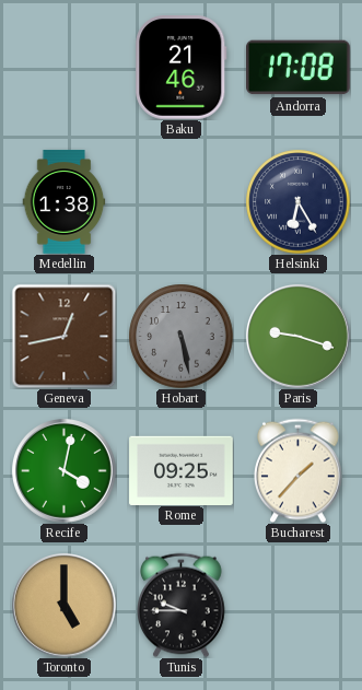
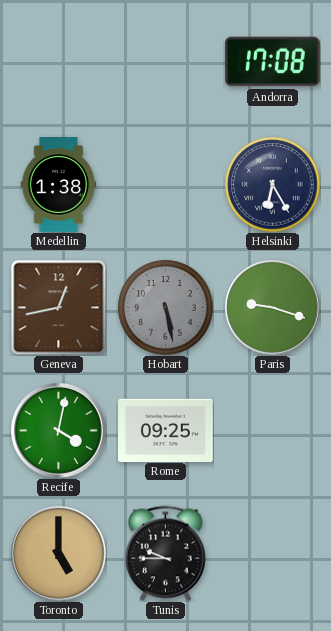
Baku: 21:46 -> none
Bucharest: 1:37 -> none
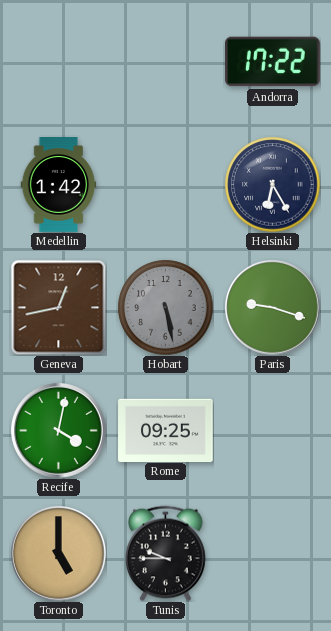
Andorra: 17:08 -> 17:22
Medellin: 1:38 -> 1:42
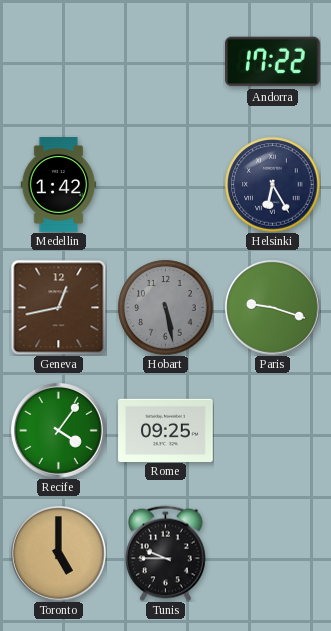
Recife: 4:02 -> 4:06
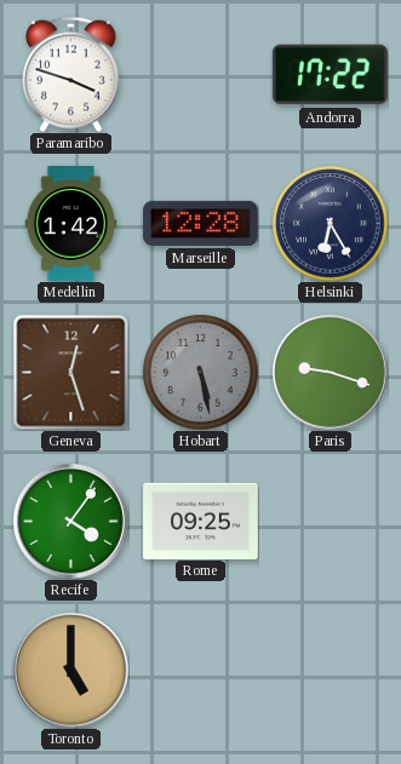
Paramaribo: none -> 3:48
Marseille: none -> 12:28
Geneva: 12:43 -> 12:27
Tunis: 9:45 -> none
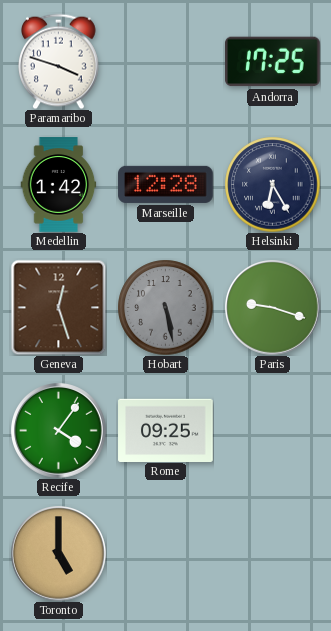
Andorra: 17:22 -> 17:25
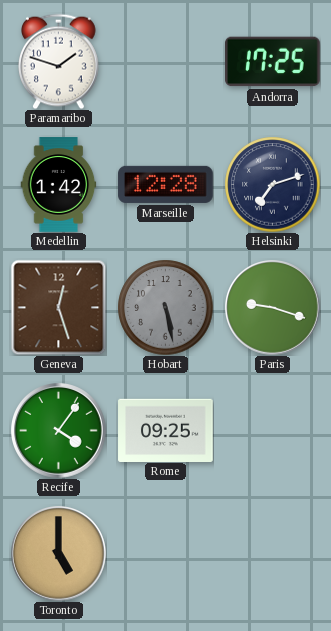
Paramaribo: 3:48 -> 1:48
Helsinki: 6:25 -> 7:12
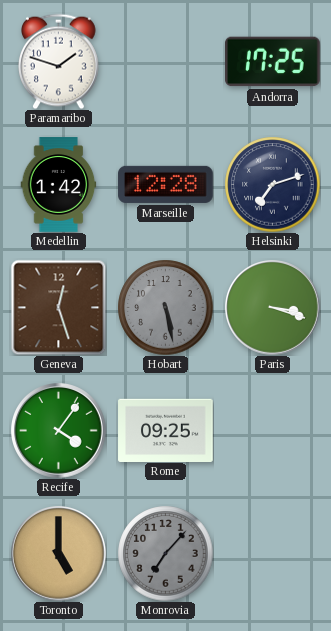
Paris: 9:18 -> 3:18
Monrovia: none -> 7:07
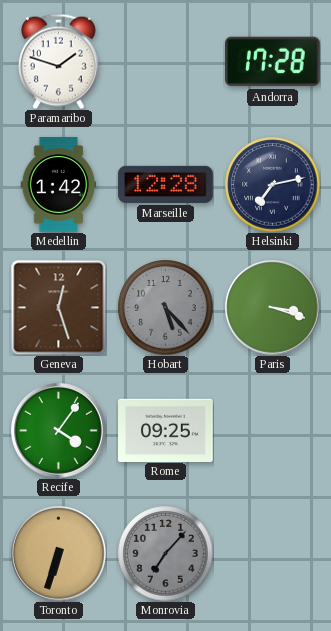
Andorra: 17:25 -> 17:28
Helsinki: 7:12 -> 7:13
Hobart: 5:28 -> 5:23
Toronto: 5:00 -> 6:33
